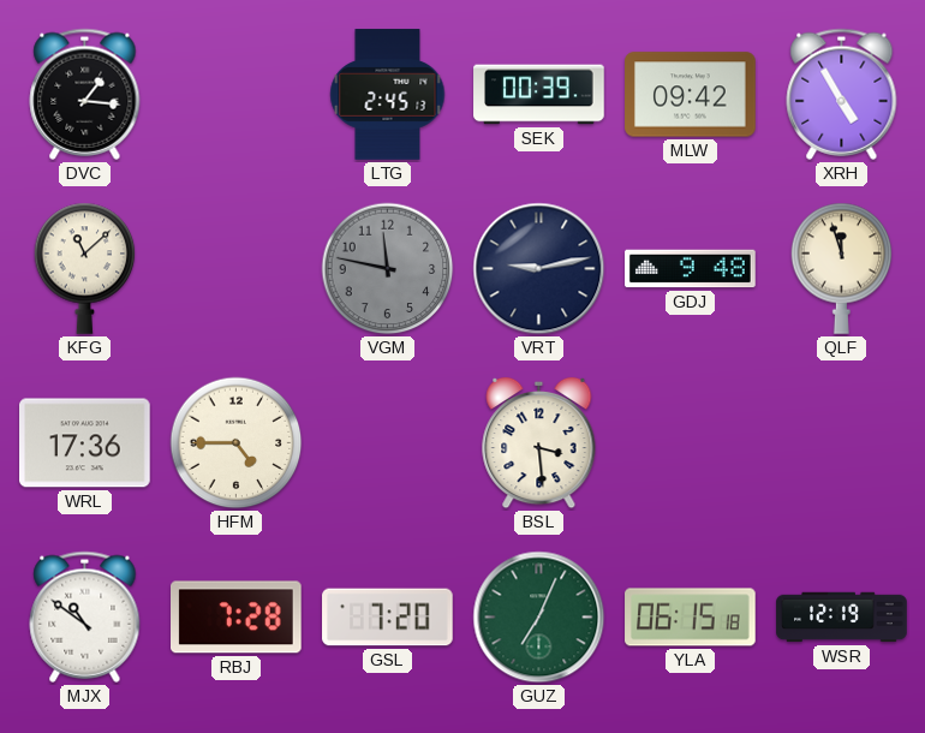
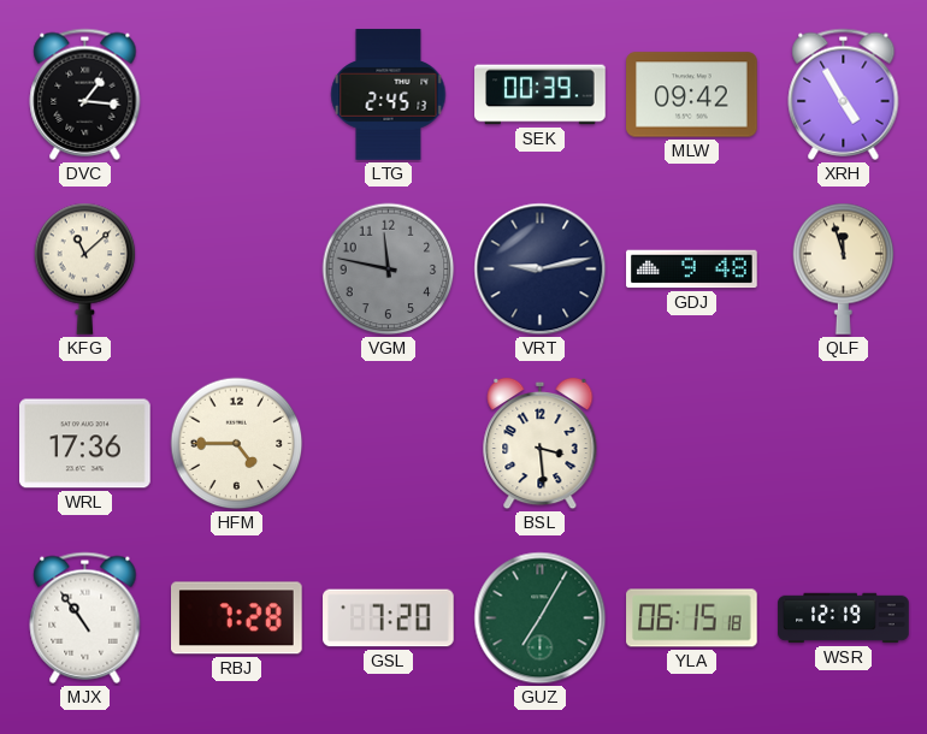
MJX: 10:51 -> 10:54
GUZ: 7:04 -> 7:05
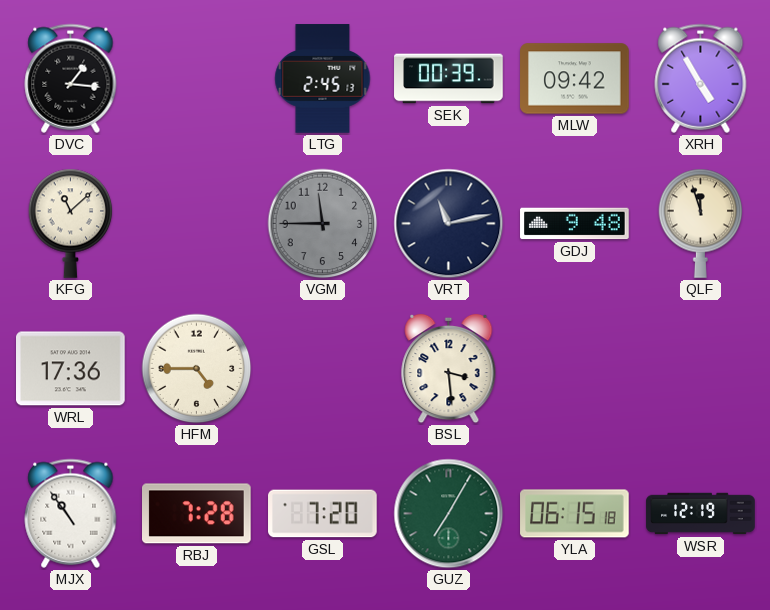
VGM: 11:47 -> 11:45
VRT: 9:13 -> 11:13
